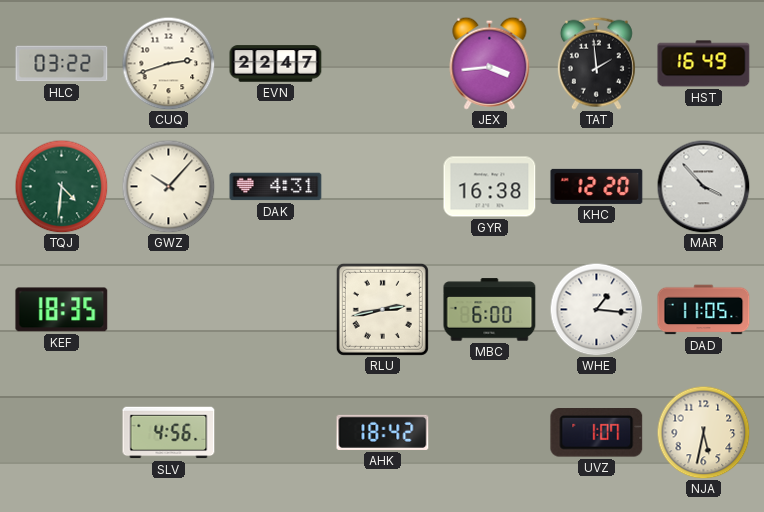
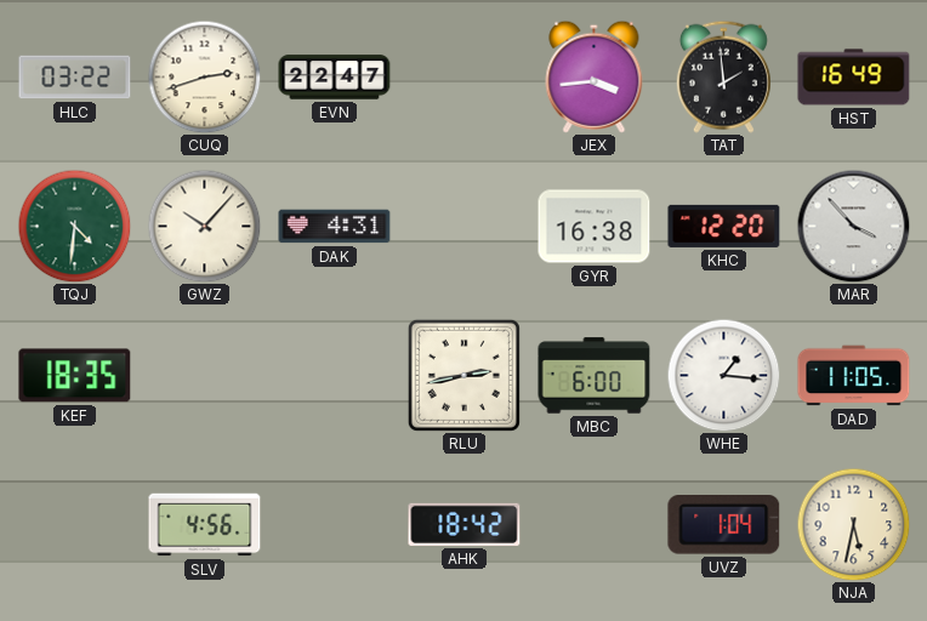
UVZ: 1:07 -> 1:04
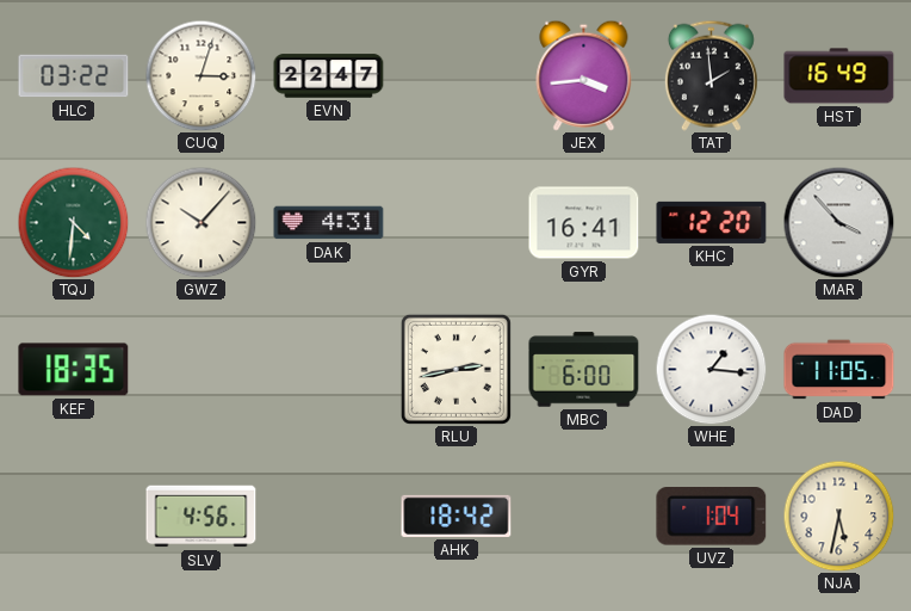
CUQ: 2:42 -> 3:03
GYR: 16:38 -> 16:41
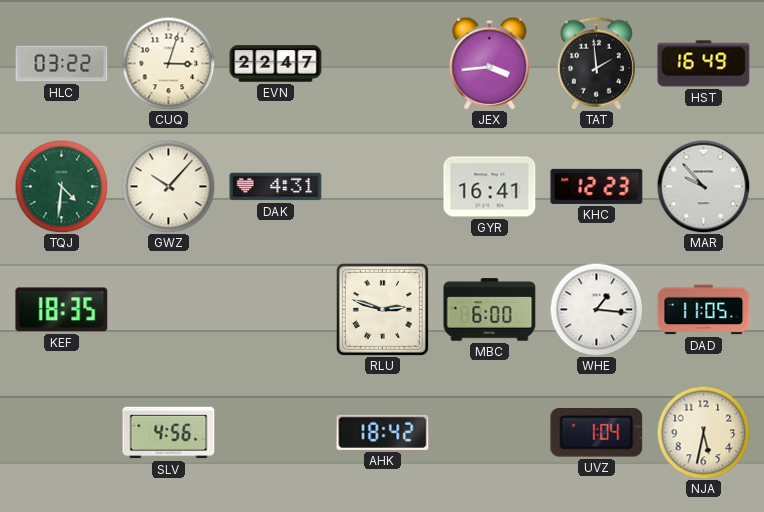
KHC: 12:20 -> 12:23
MAR: 3:53 -> 9:53
RLU: 2:43 -> 2:48
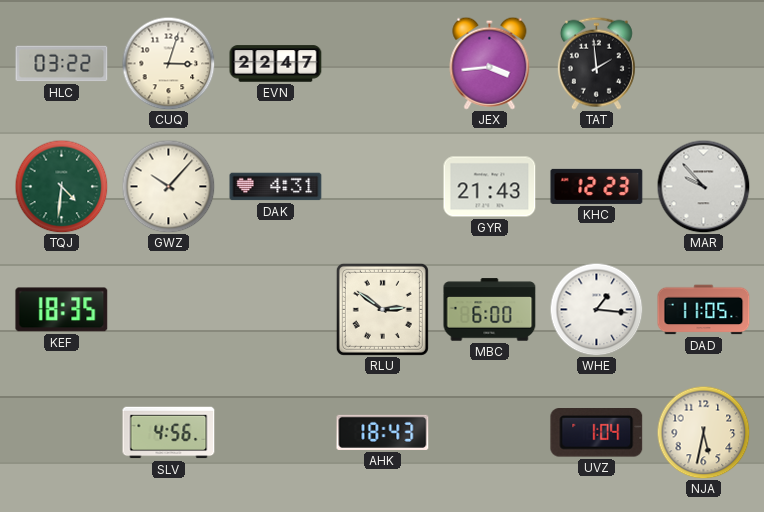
HST: 16:49 -> none
GYR: 16:41 -> 21:43
RLU: 2:48 -> 2:51
AHK: 18:42 -> 18:43
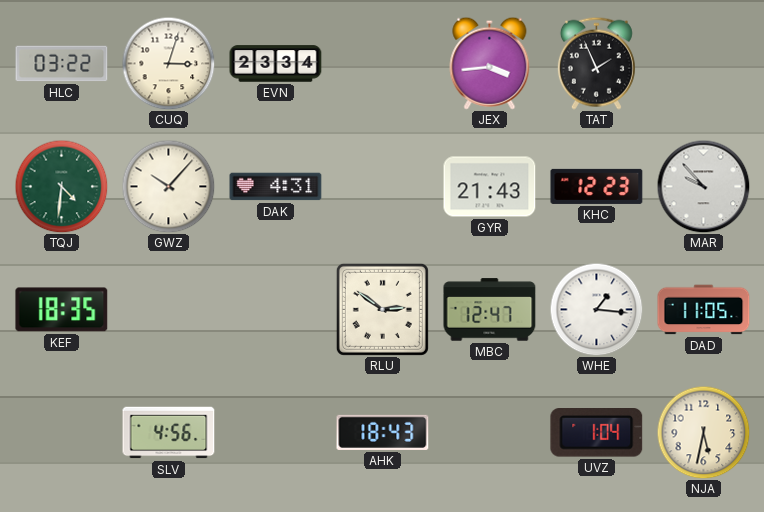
EVN: 22:47 -> 23:34
TAT: 1:59 -> 1:56
MBC: 6:00 -> 12:47
